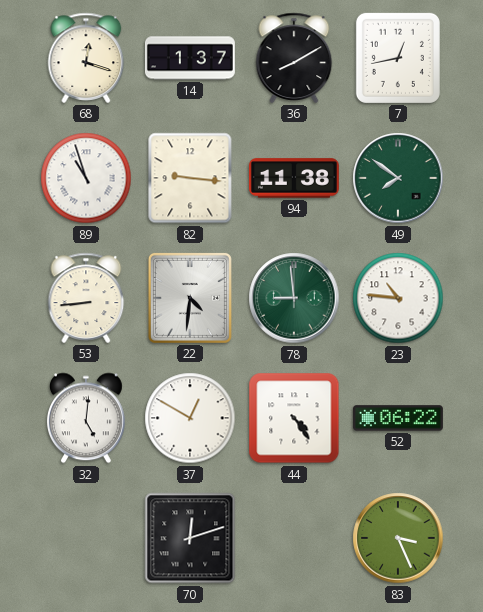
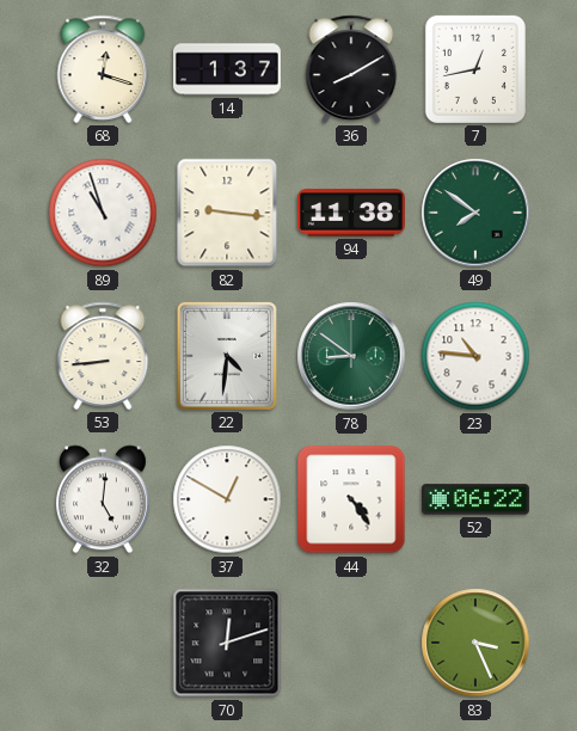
78: 8:59 -> 8:51
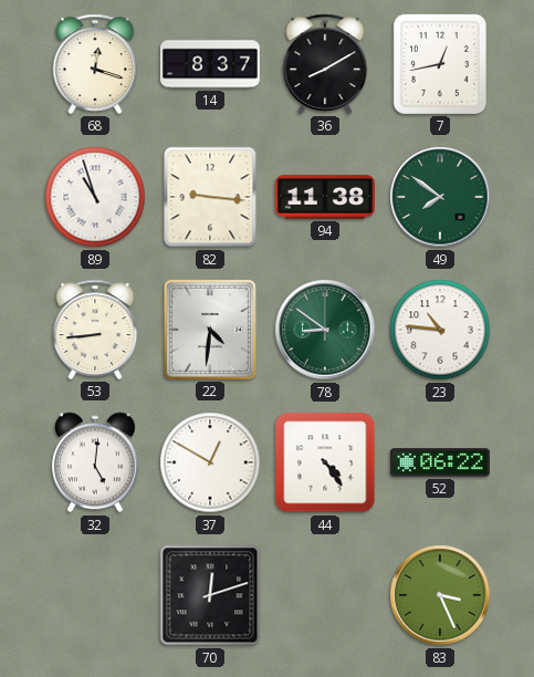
14: 1:37 -> 8:37
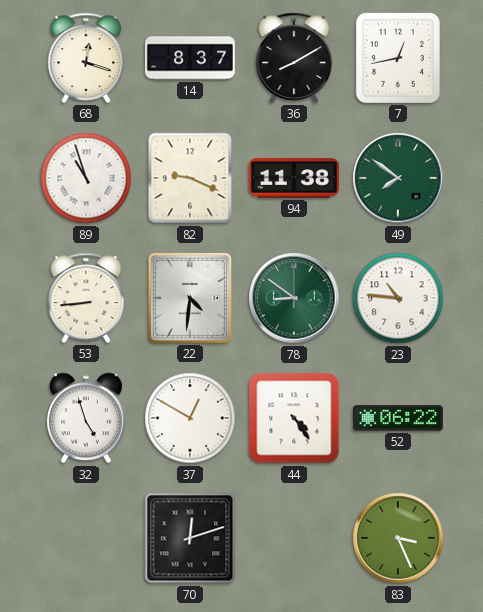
82: 9:16 -> 9:19
32: 5:01 -> 4:57
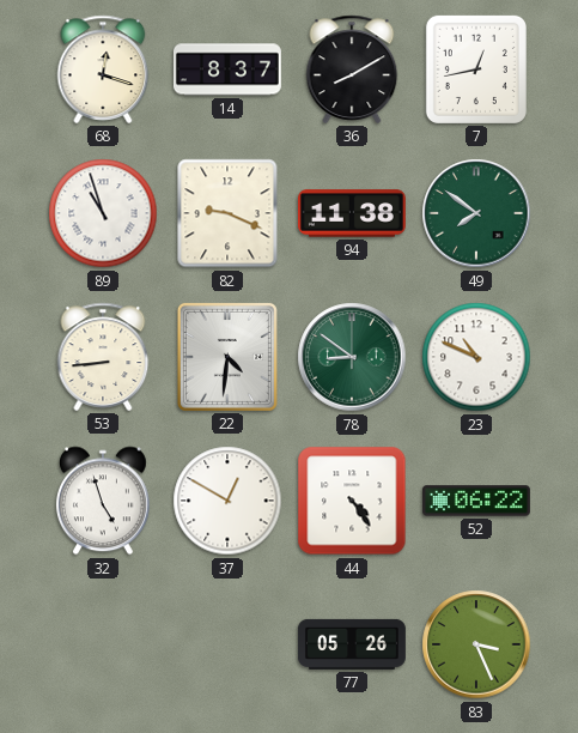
23: 10:46 -> 10:49
70: 12:12 -> none
77: none -> 05:26
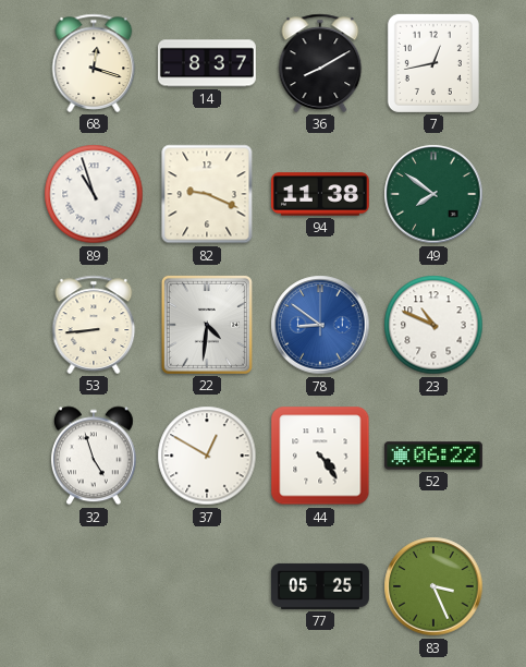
78 dial: green -> blue
77: 05:26 -> 05:25
